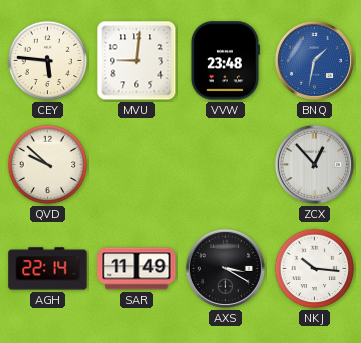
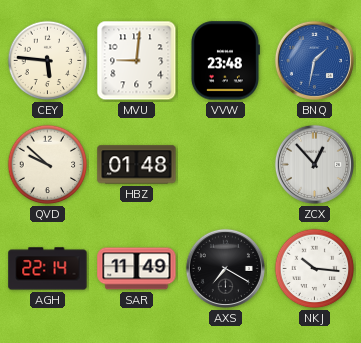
HBZ: none -> 01:48
AXS: 3:20 -> 7:20
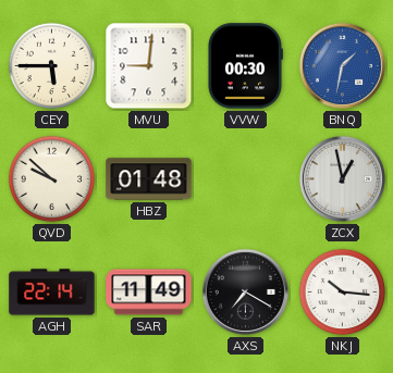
CEY: 5:46 -> 5:45
VVW: 23:48 -> 00:30
ZCX: 12:53 -> 12:58
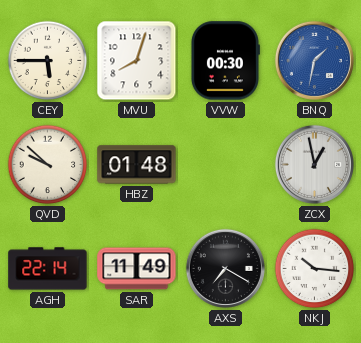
MVU: 9:01 -> 8:03
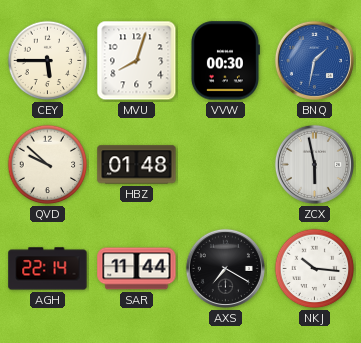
ZCX: 12:58 -> 5:58
SAR: 11:49 -> 11:44
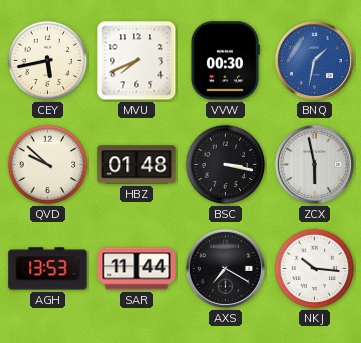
CEY: 5:45 -> 5:43
MVU: 8:03 -> 7:41
BSC: none -> 3:17
AGH: 22:14 -> 13:53
